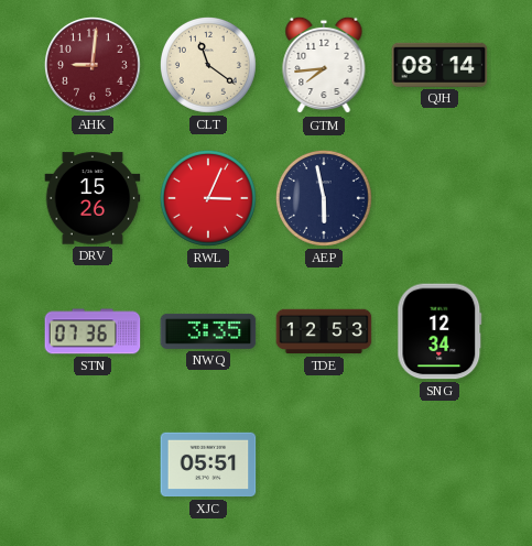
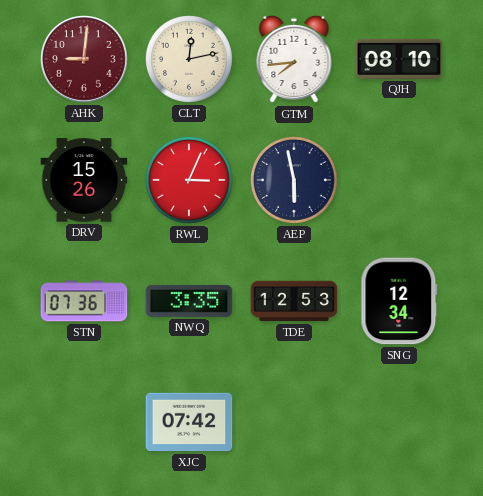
CLT: 11:21 -> 12:13
QJH: 08:14 -> 08:10
XJC: 05:51 -> 07:42
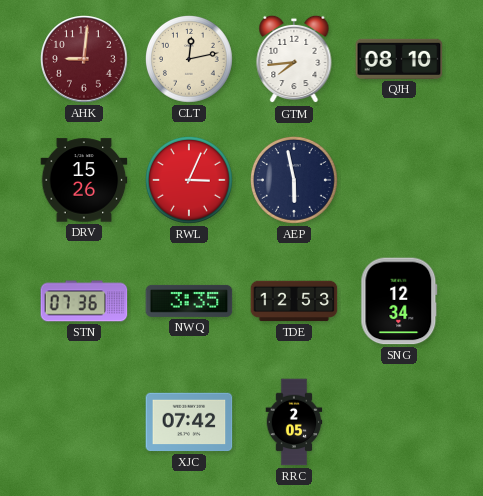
RRC: none -> 2:05
